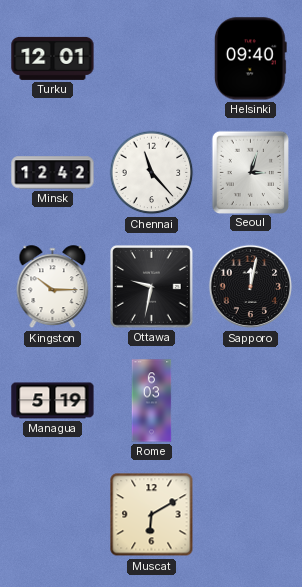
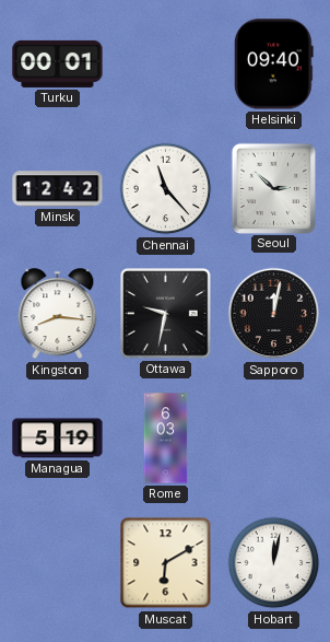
Turku: 12:01 -> 00:01
Seoul: 3:03 -> 2:52
Kingston: 10:15 -> 8:16
Hobart: none -> 12:02
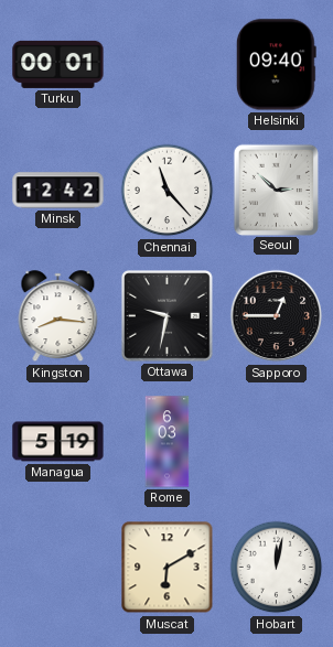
Sapporo: 12:02 -> 12:45
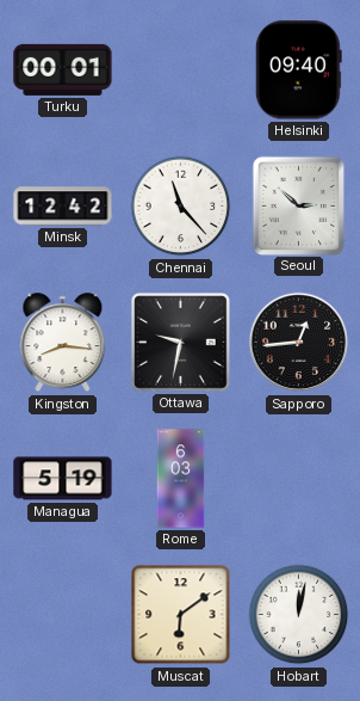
Sapporo: 12:45 -> 12:44
Muscat: 6:10 -> 6:09
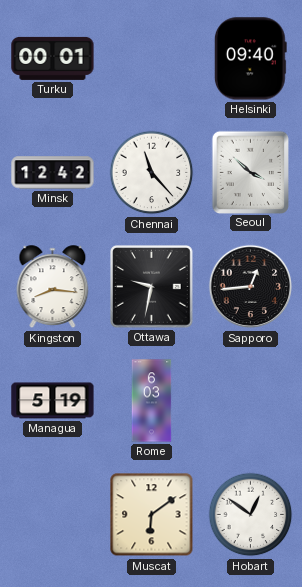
Seoul: 2:52 -> 3:52
Hobart: 12:02 -> 12:51
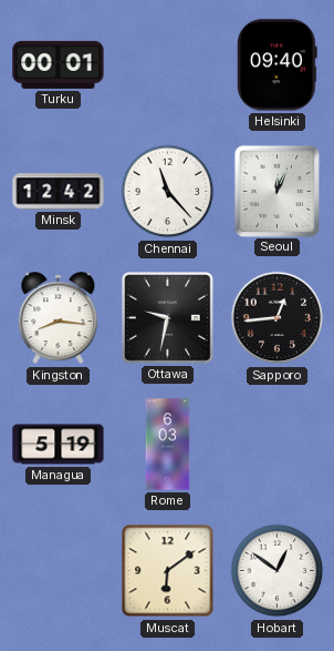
Seoul: 3:52 -> 12:04
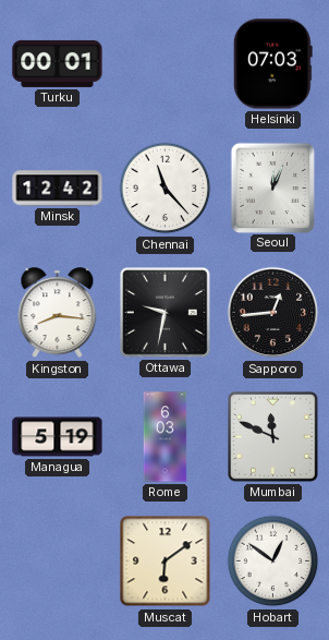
Helsinki: 09:40 -> 07:03
Mumbai: none -> 11:49
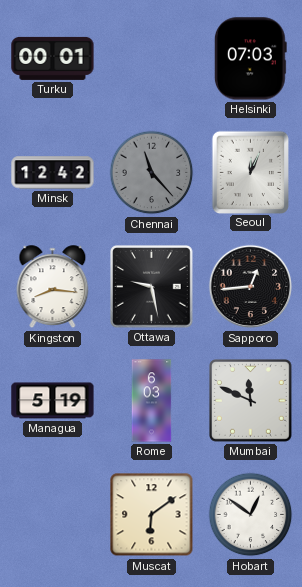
Chennai dial: white -> grey
Ottawa: 9:32 -> 9:28
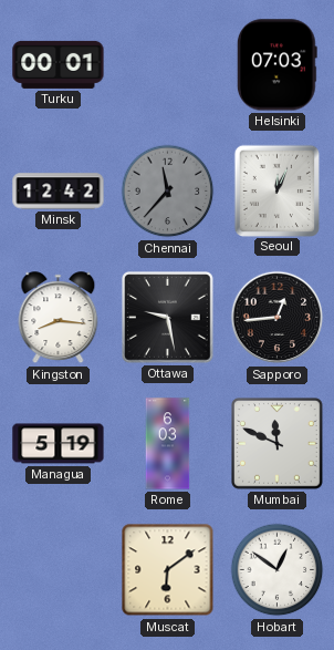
Chennai: 11:23 -> 11:37
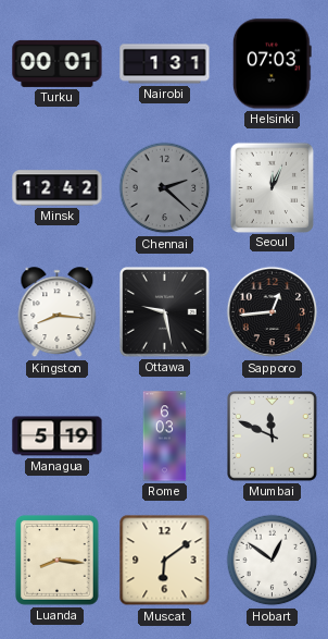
Nairobi: none -> 1:31
Chennai: 11:37 -> 2:22
Luanda: none -> 8:16
